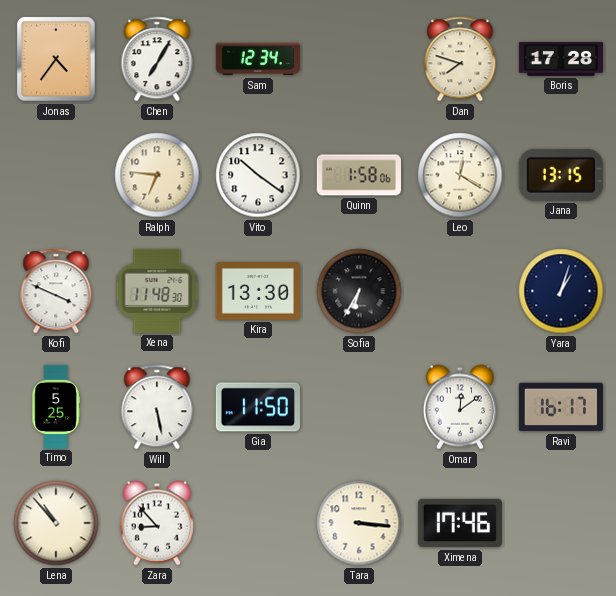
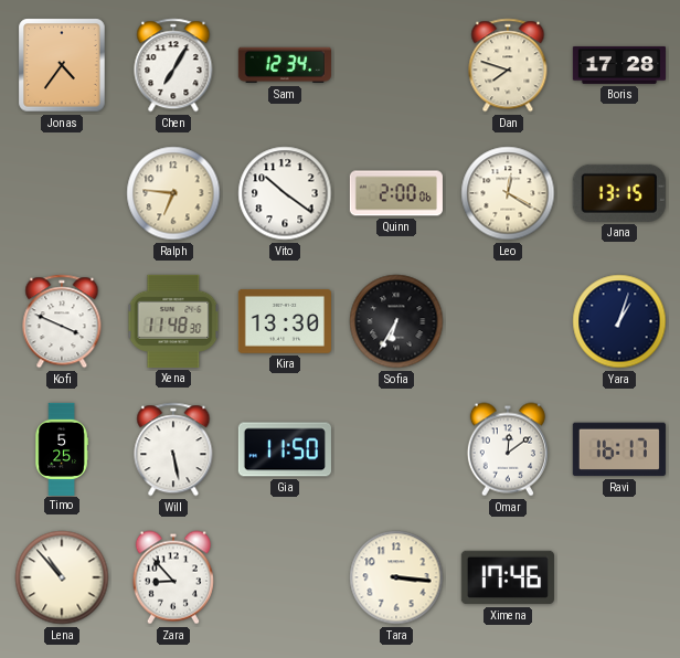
Quinn: 1:58 -> 2:00
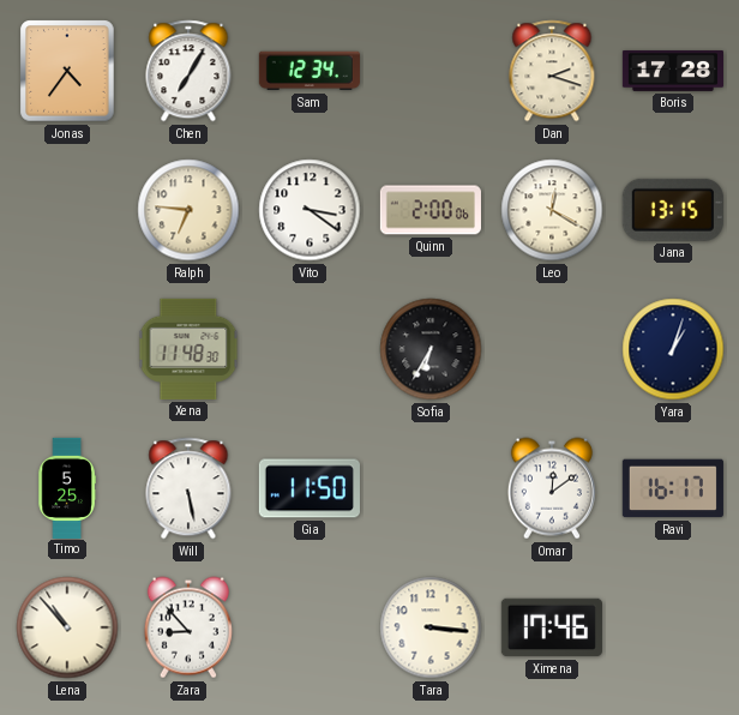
Dan: 7:48 -> 2:18
Vito: 10:21 -> 3:21
Kofi: 3:49 -> none
Kira: 13:30 -> none
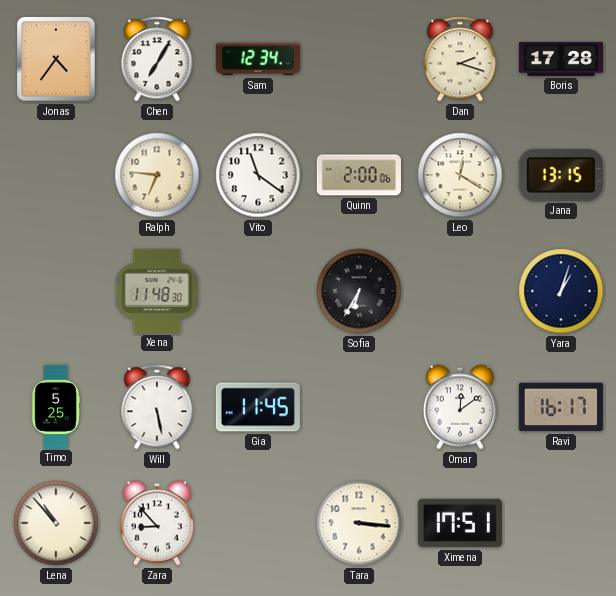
Vito: 3:21 -> 11:21
Gia: 11:50 -> 11:45
Ximena: 17:46 -> 17:51
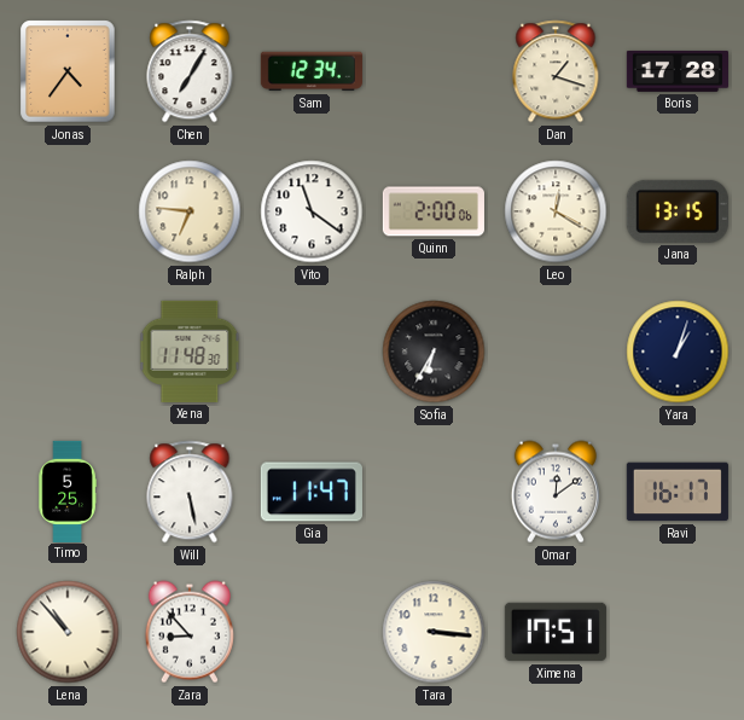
Dan: 2:18 -> 1:18
Gia: 11:45 -> 11:47
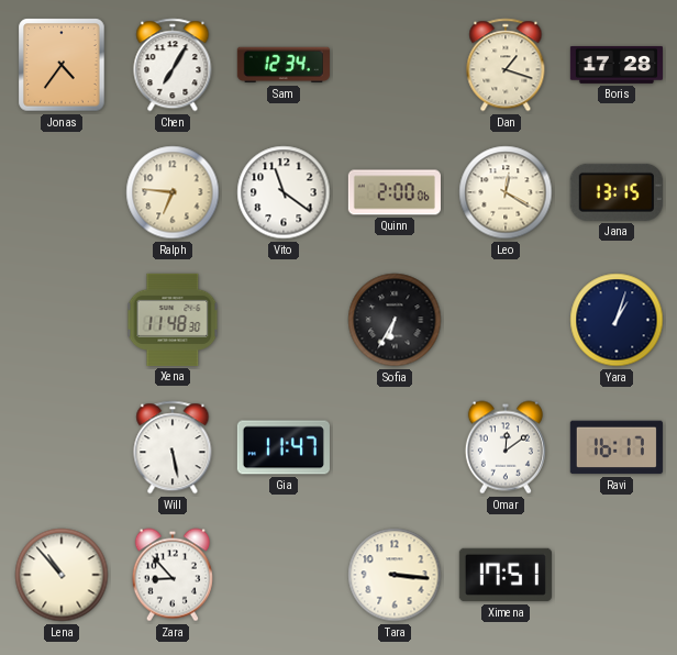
Timo: 5:25 -> none
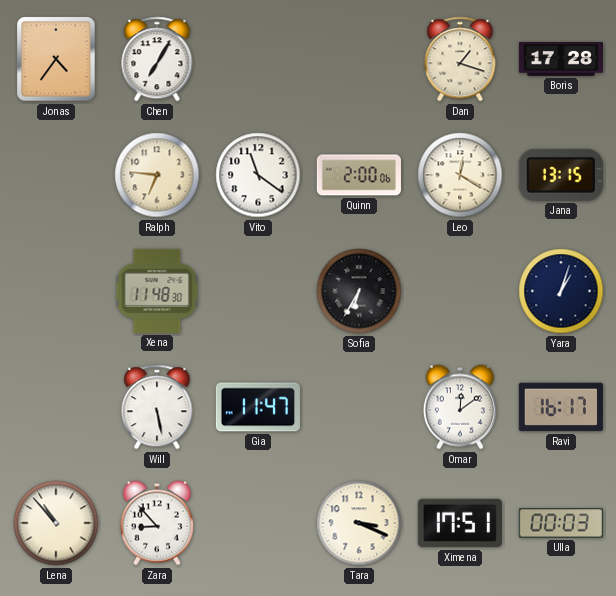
Sam: 12:34 -> none
Tara: 3:16 -> 3:19
Ulla: none -> 00:03
